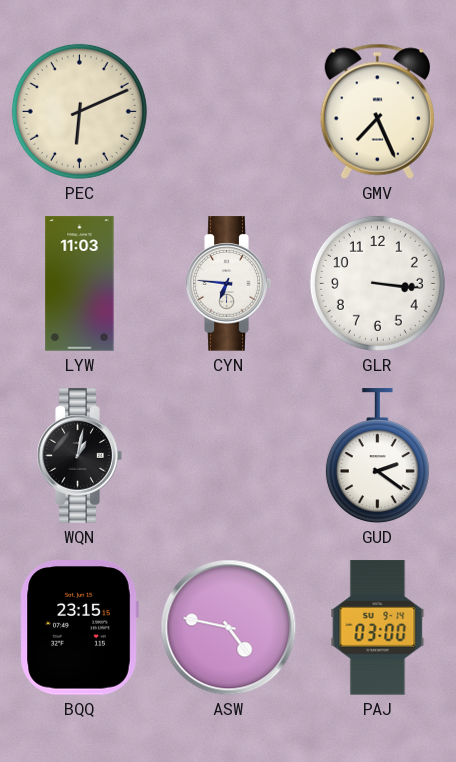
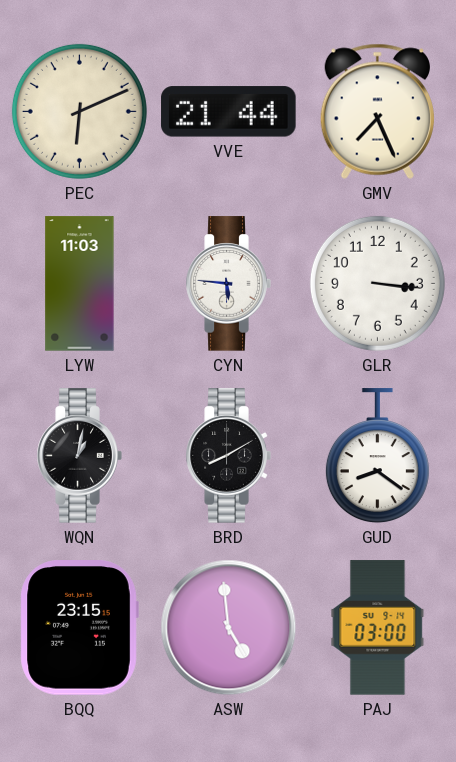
VVE: none -> 21:44
CYN: 6:46 -> 5:46
BRD: none -> 8:10
GUD: 2:21 -> 8:21
ASW: 4:47 -> 4:59
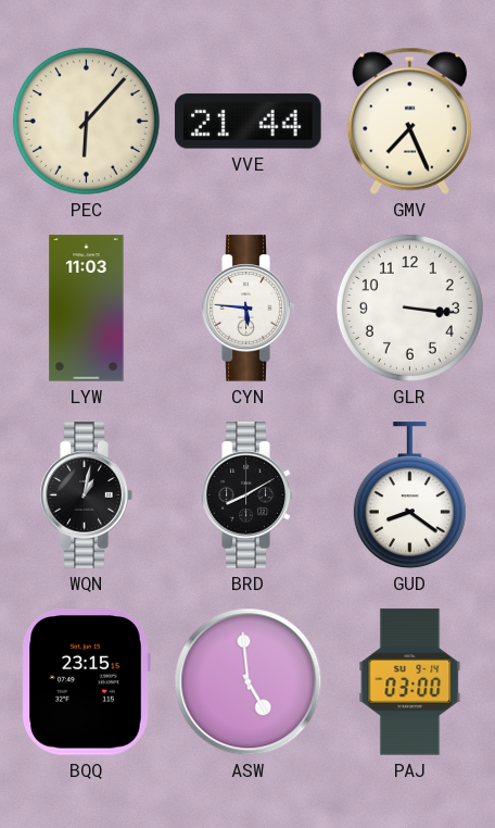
PEC: 6:11 -> 6:07
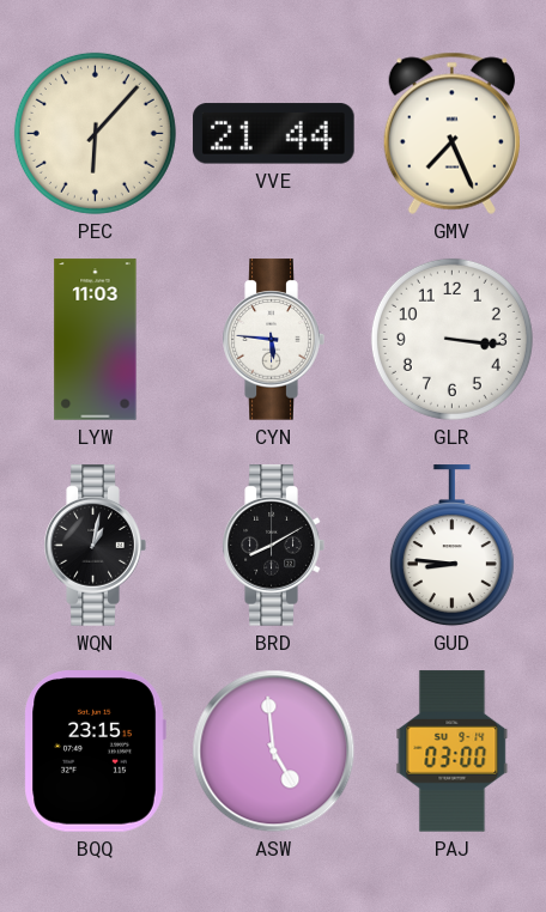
GUD: 8:21 -> 8:46
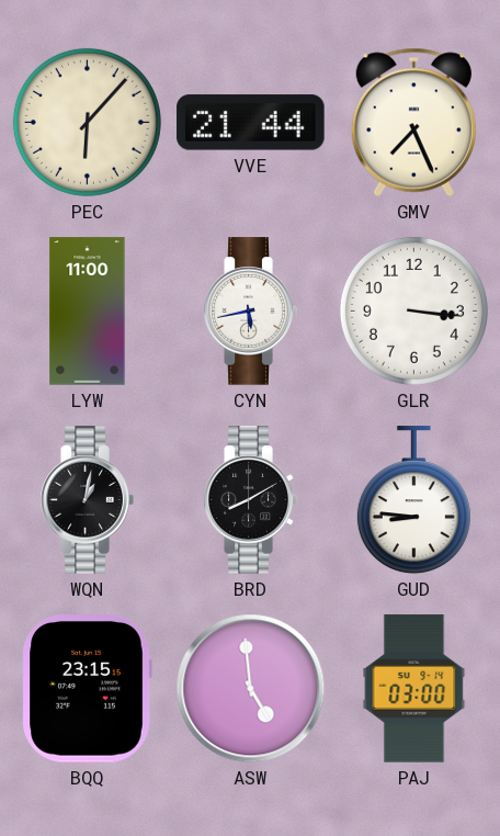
LYW: 11:03 -> 11:00
CYN: 5:46 -> 5:43
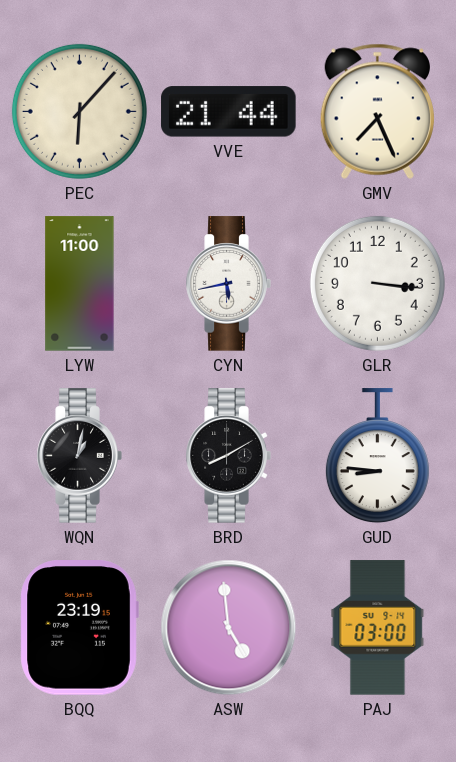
BQQ: 23:15 -> 23:19
